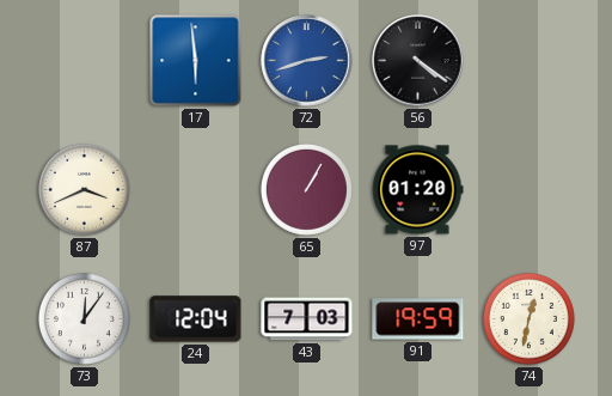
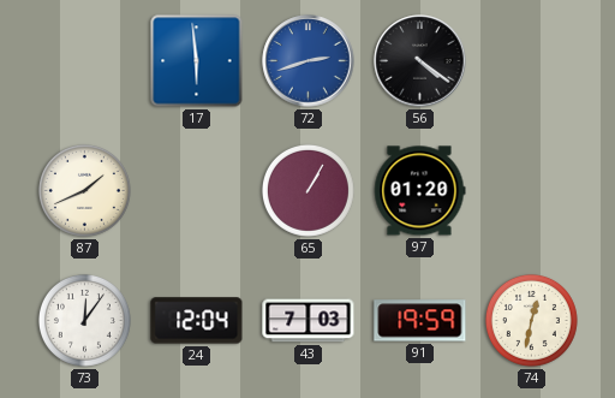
87: 3:41 -> 1:41
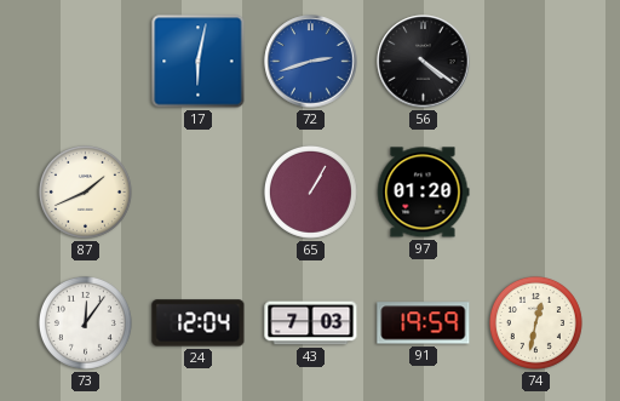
17: 5:59 -> 6:02
